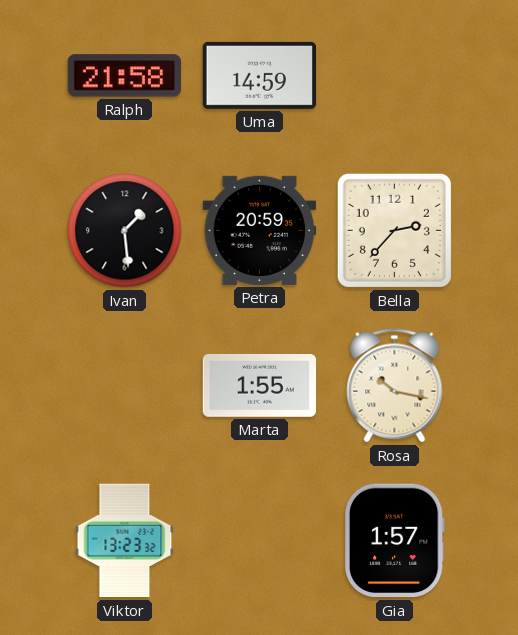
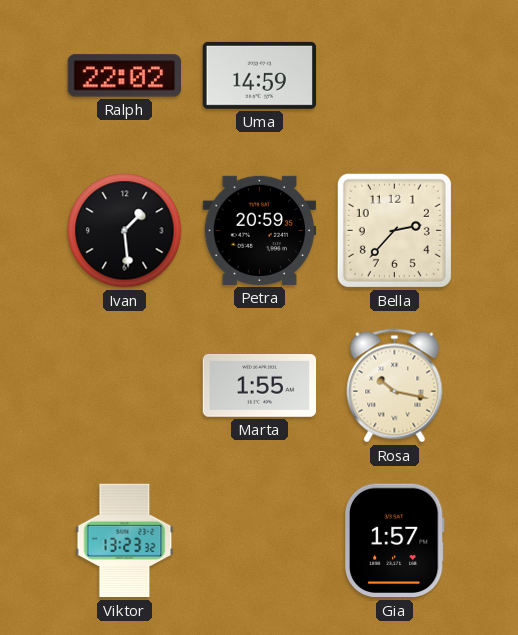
Ralph: 21:58 -> 22:02
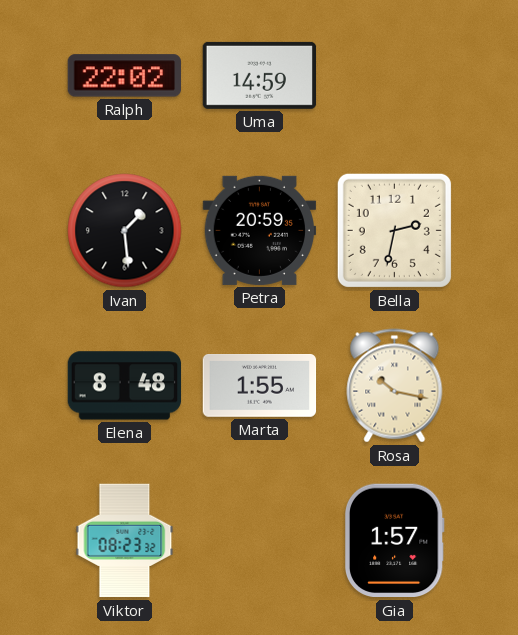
Bella: 2:37 -> 2:32
Elena: none -> 8:48
Viktor: 13:23 -> 08:23
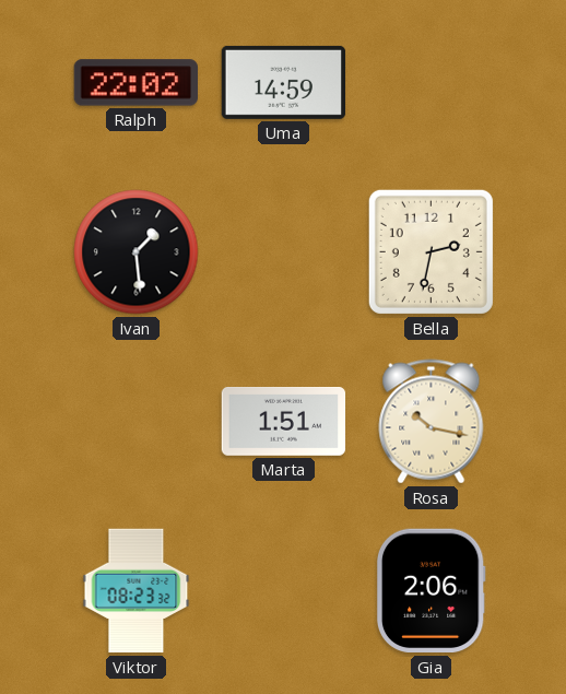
Petra: 20:59 -> none
Elena: 8:48 -> none
Marta: 1:55 -> 1:51
Gia: 1:57 -> 2:06
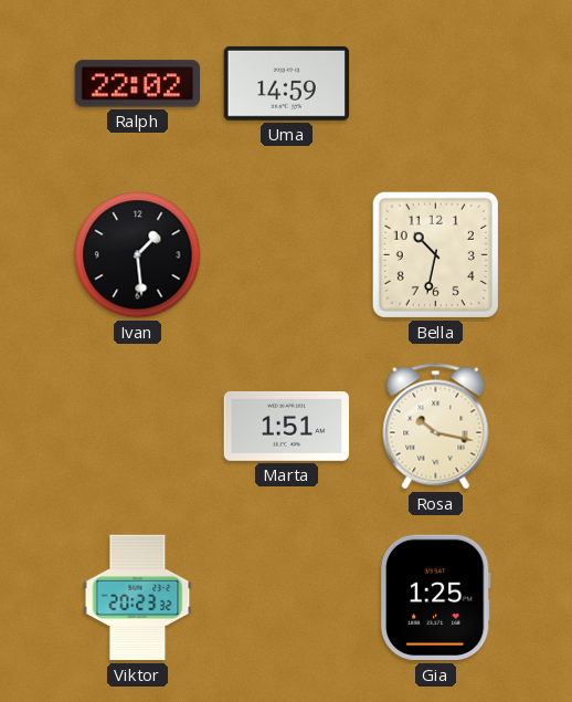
Bella: 2:32 -> 10:32
Viktor: 08:23 -> 20:23
Gia: 2:06 -> 1:25
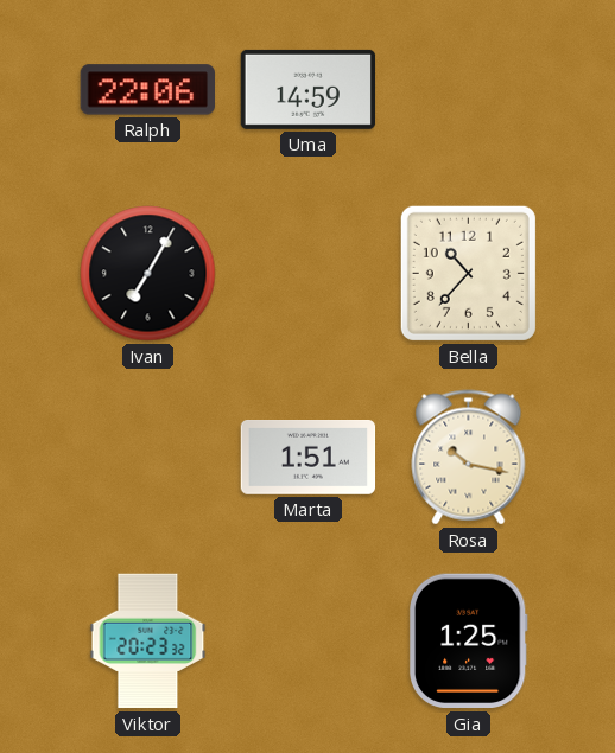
Ralph: 22:02 -> 22:06
Ivan: 1:29 -> 7:05
Bella: 10:32 -> 10:37
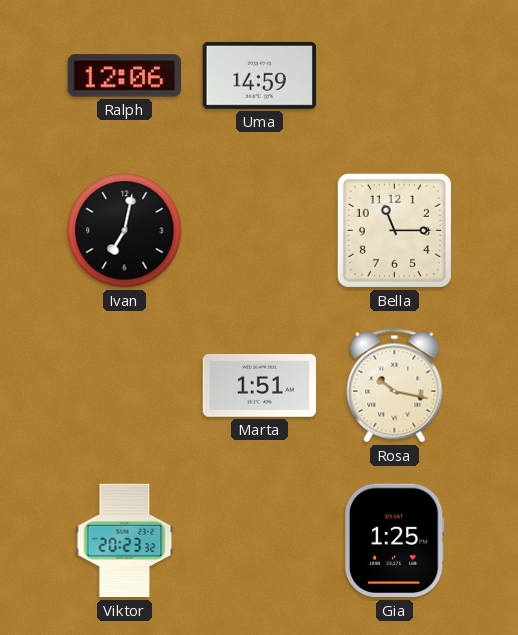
Ralph: 22:06 -> 12:06
Ivan: 7:05 -> 7:02
Bella: 10:37 -> 11:15
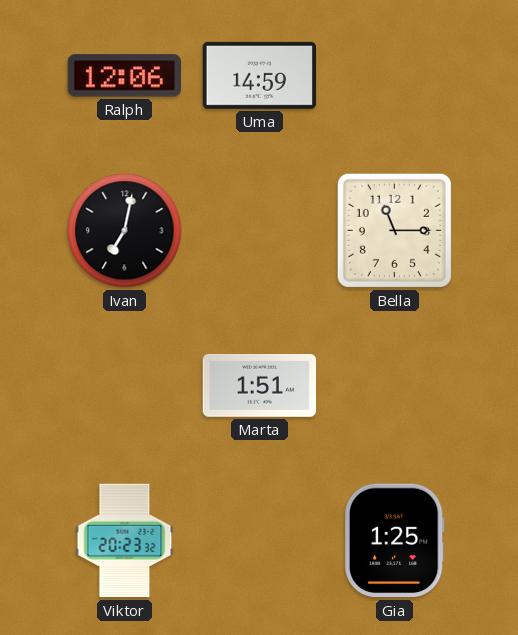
Rosa: 10:17 -> none
